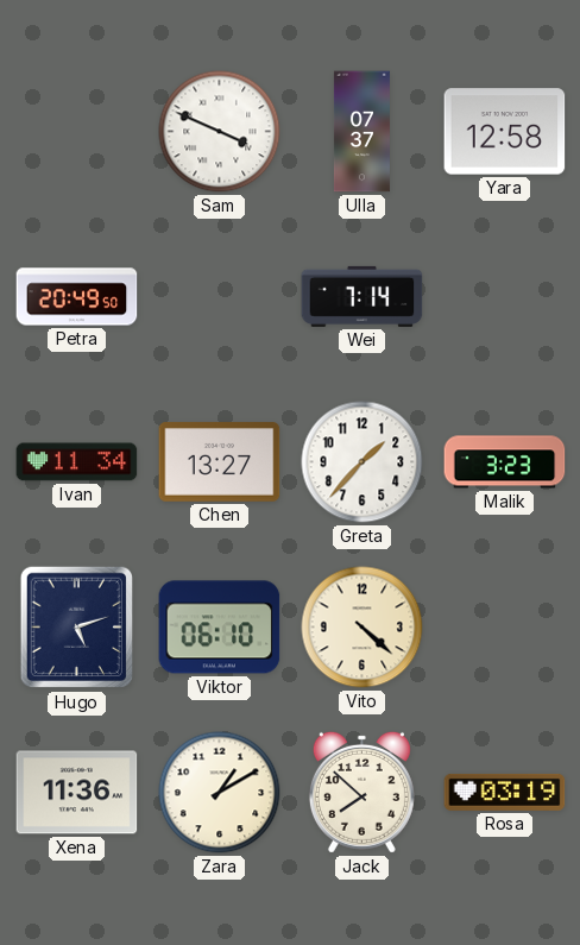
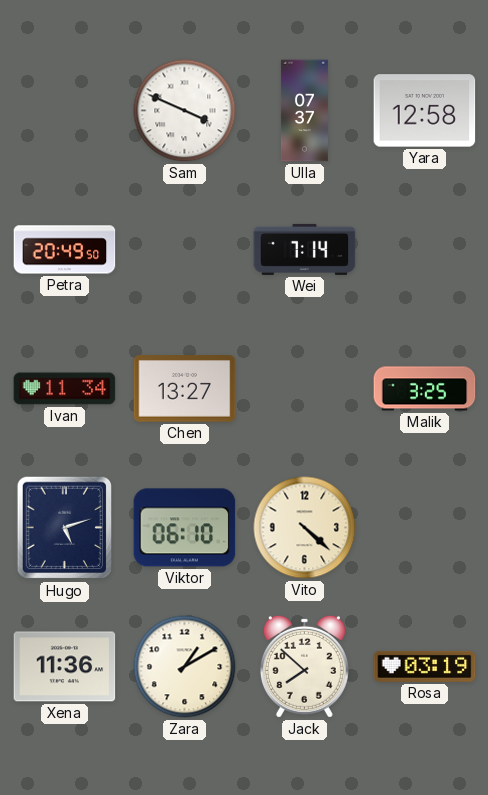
Greta: 1:37 -> none
Malik: 3:23 -> 3:25
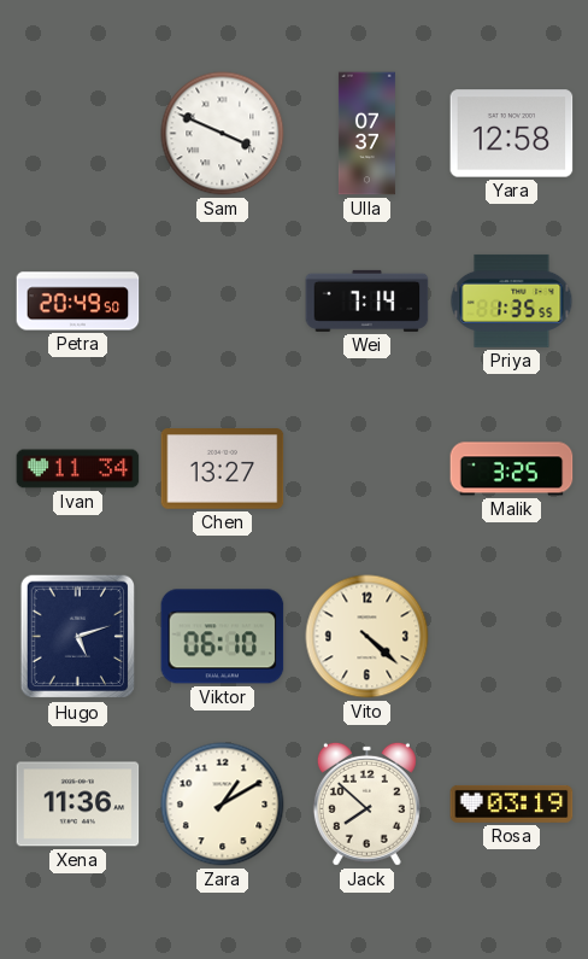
Priya: none -> 1:35
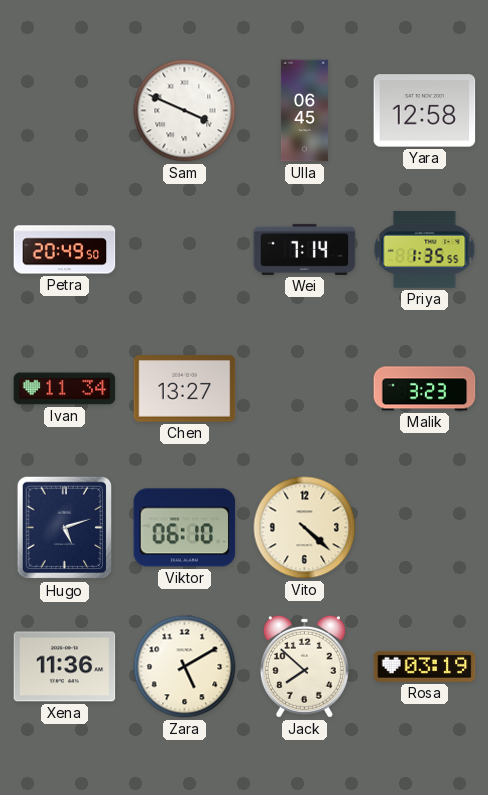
Ulla: 07:37 -> 06:45
Malik: 3:25 -> 3:23
Zara: 1:10 -> 5:10
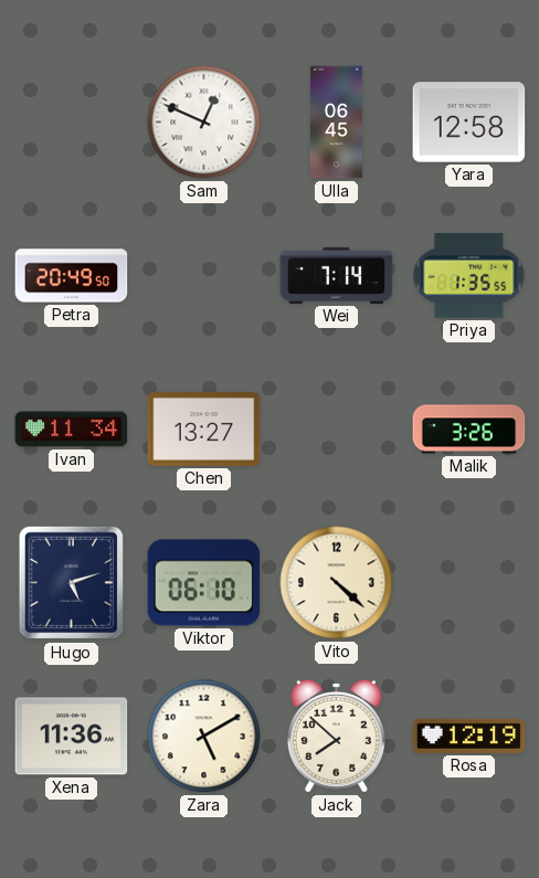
Sam: 3:49 -> 12:49
Malik: 3:23 -> 3:26
Rosa: 03:19 -> 12:19
